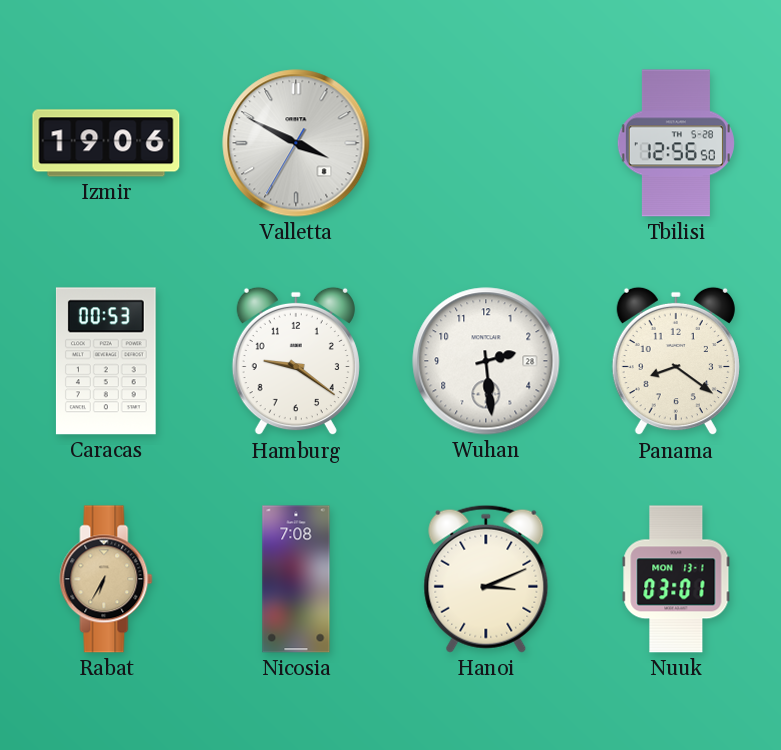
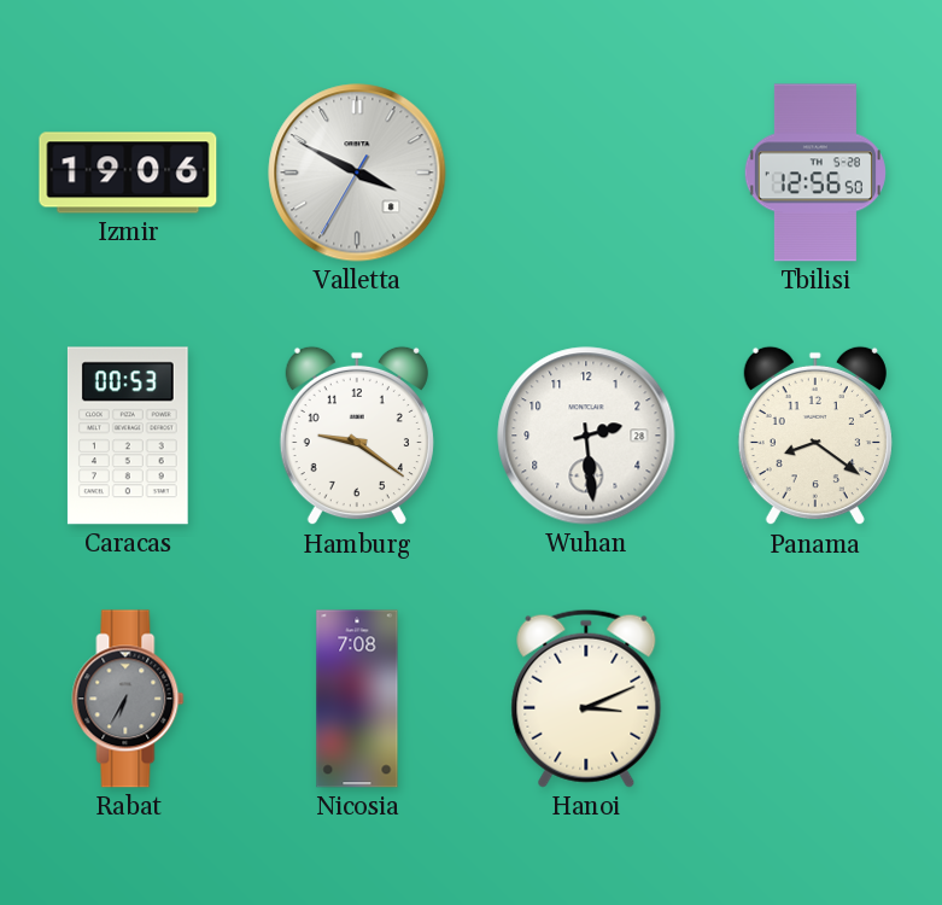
Rabat dial: champagne -> grey
Nuuk: 03:01 -> none
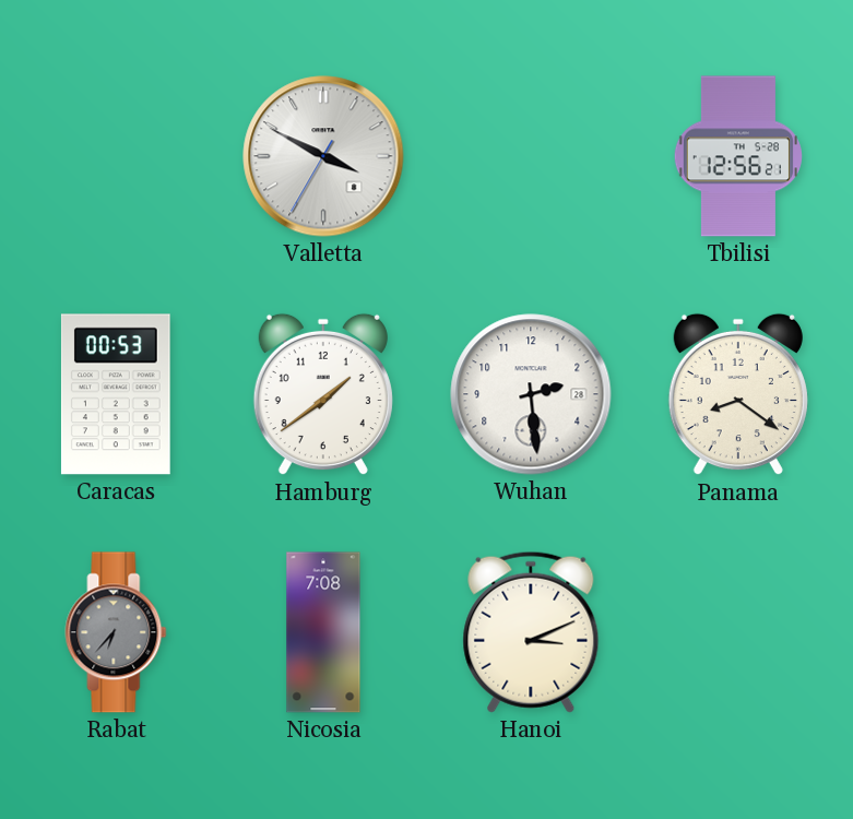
Izmir: 19:06 -> none
Tbilisi: 12:56:50 -> 12:56:21
Hamburg: 9:21 -> 1:39
Rabat: 6:35 -> 6:37
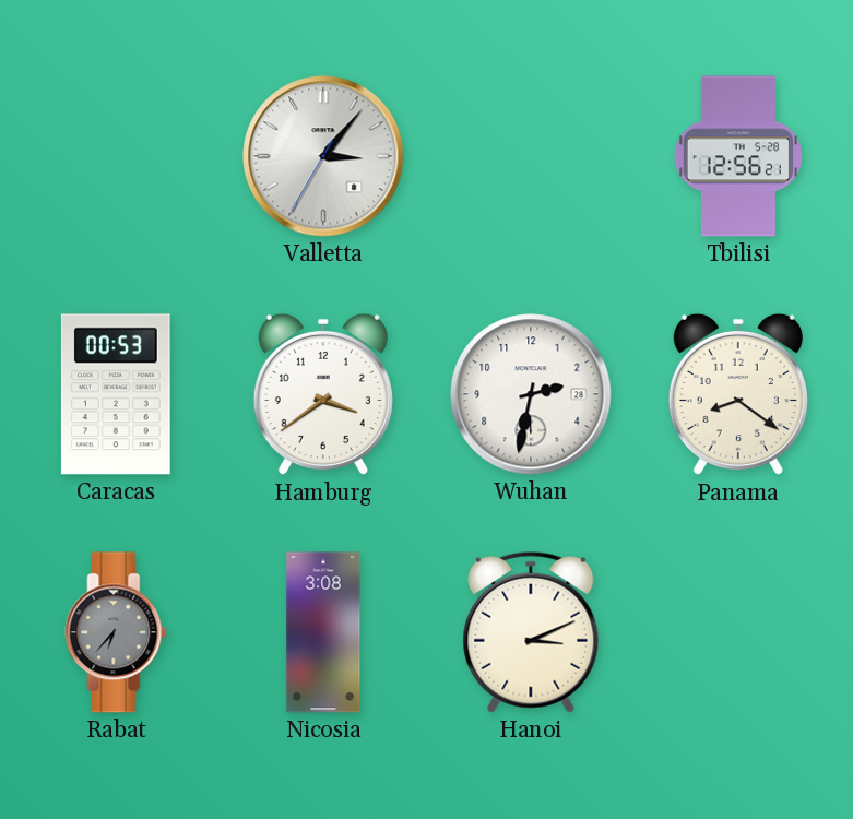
Valletta: 3:49 -> 3:06
Hamburg: 1:39 -> 3:39
Wuhan: 2:29 -> 2:32
Nicosia: 7:08 -> 3:08
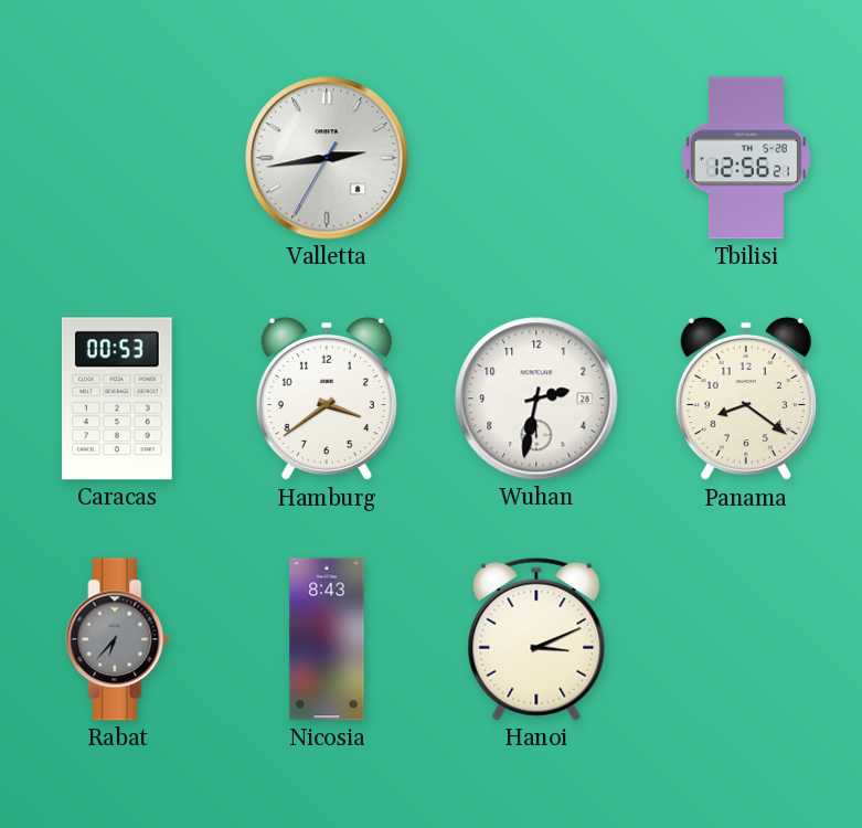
Valletta: 3:06 -> 2:43
Nicosia: 3:08 -> 8:43
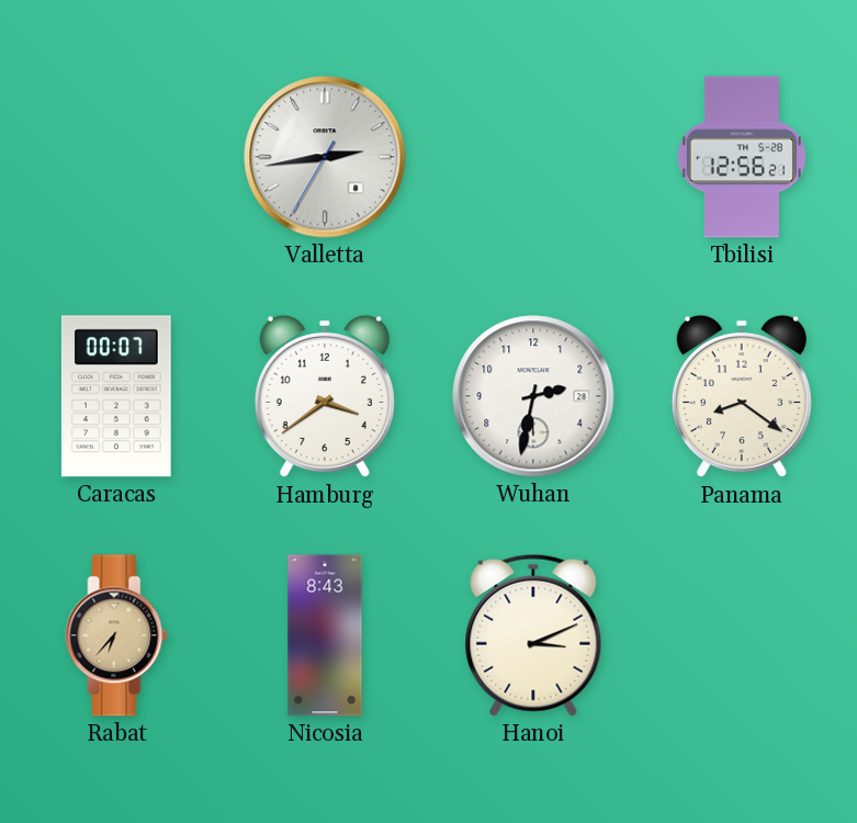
Caracas: 00:53 -> 00:07
Rabat dial: grey -> champagne
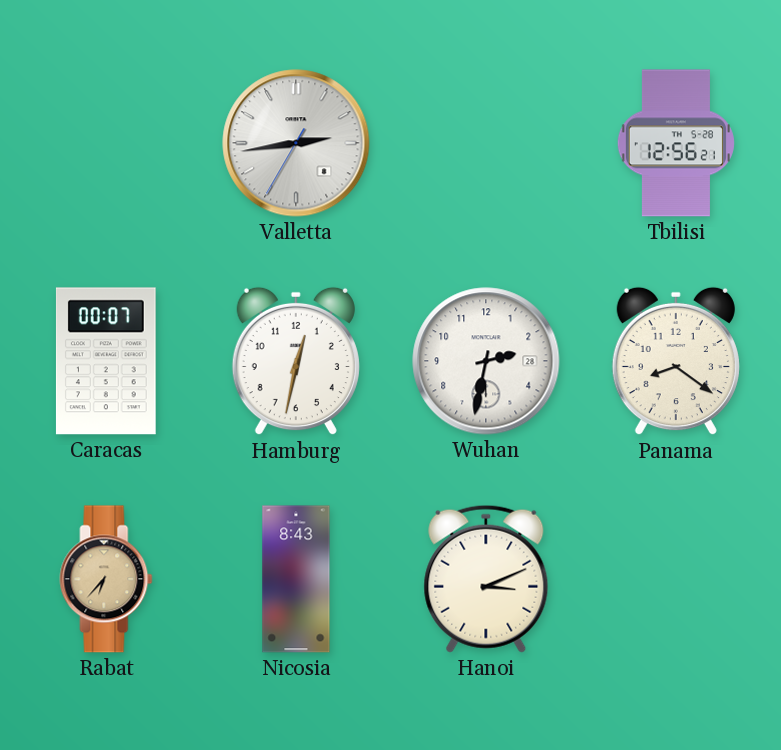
Hamburg: 3:39 -> 12:32
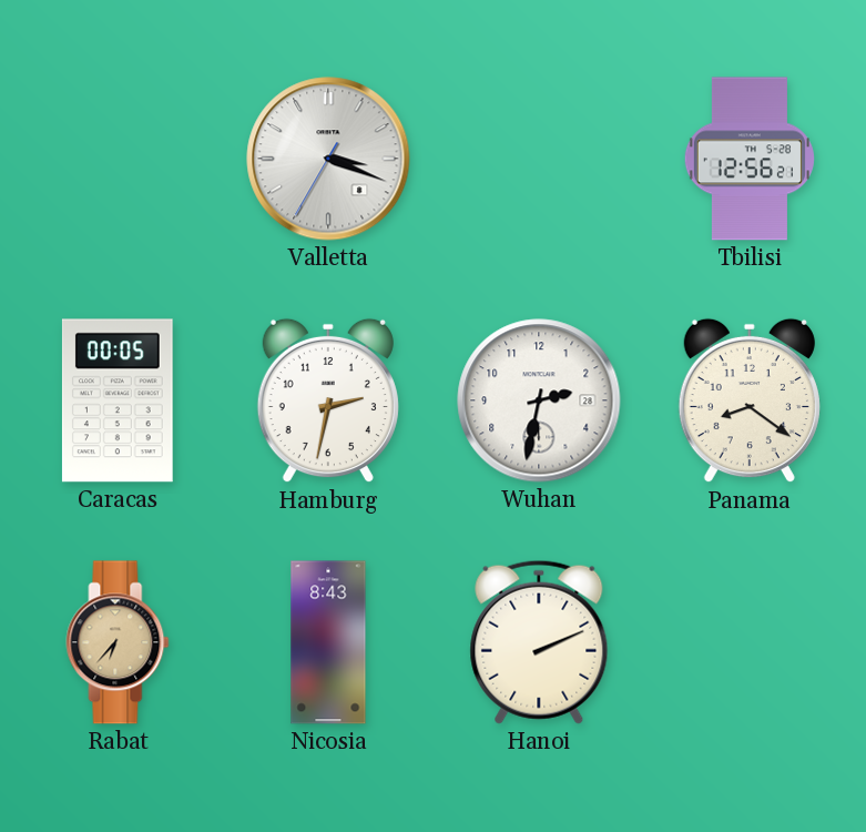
Valletta: 2:43 -> 3:18
Caracas: 00:07 -> 00:05
Hamburg: 12:32 -> 2:32
Hanoi: 3:11 -> 2:11
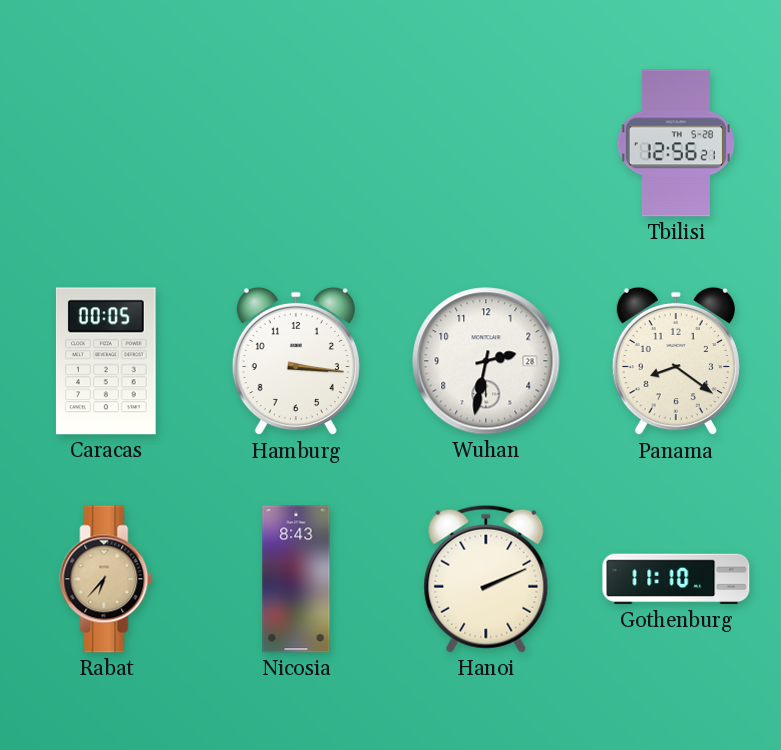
Valletta: 3:18 -> none
Hamburg: 2:32 -> 3:16
Gothenburg: none -> 11:10
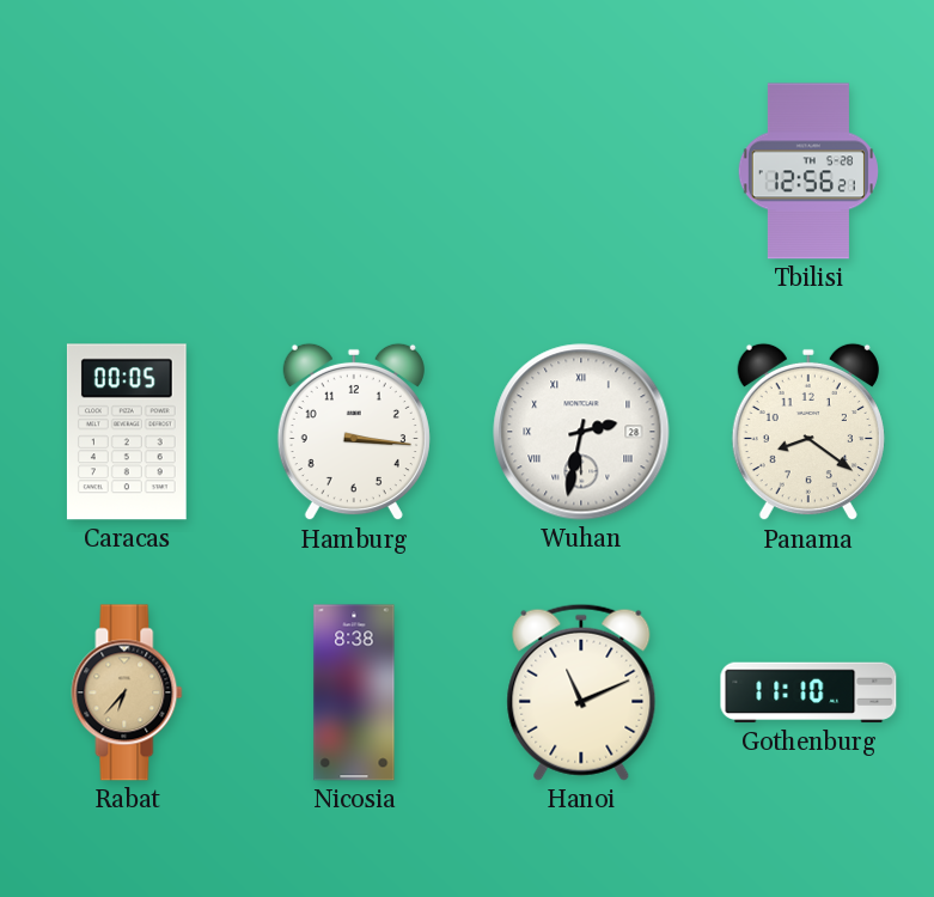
Wuhan numerals: Arabic -> Roman
Nicosia: 8:43 -> 8:38
Hanoi: 2:11 -> 11:11
